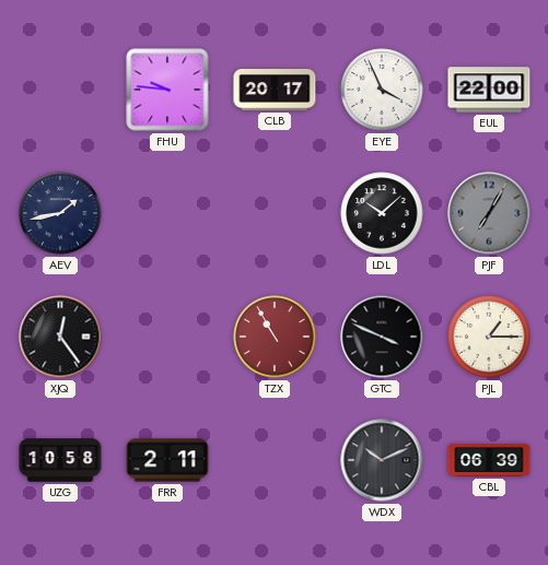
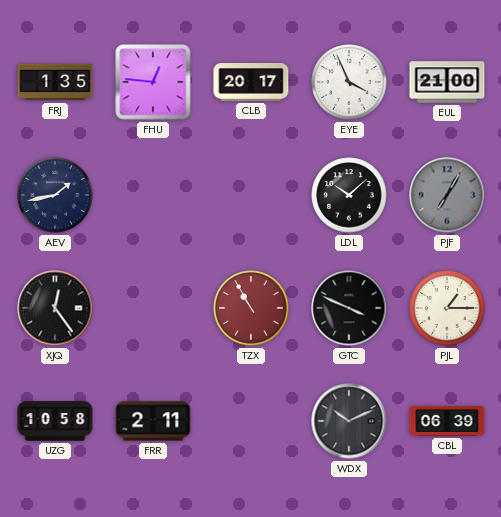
FRJ: none -> 1:35
FHU: 9:46 -> 12:46
EUL: 22:00 -> 21:00
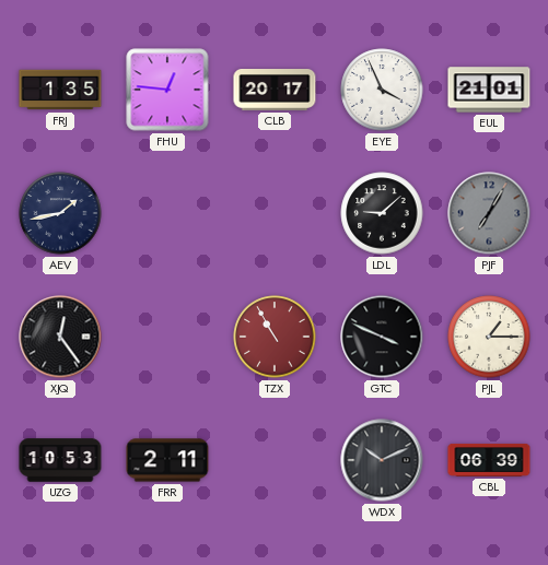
EUL: 21:00 -> 21:01
LDL: 10:08 -> 9:08
UZG: 10:58 -> 10:53
